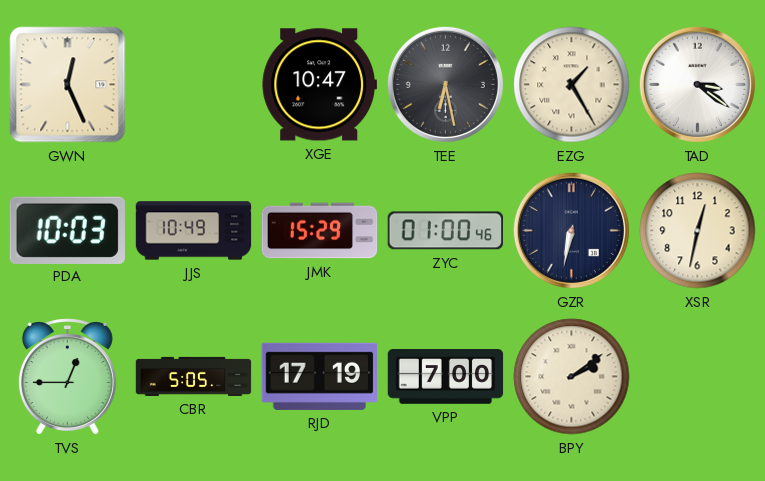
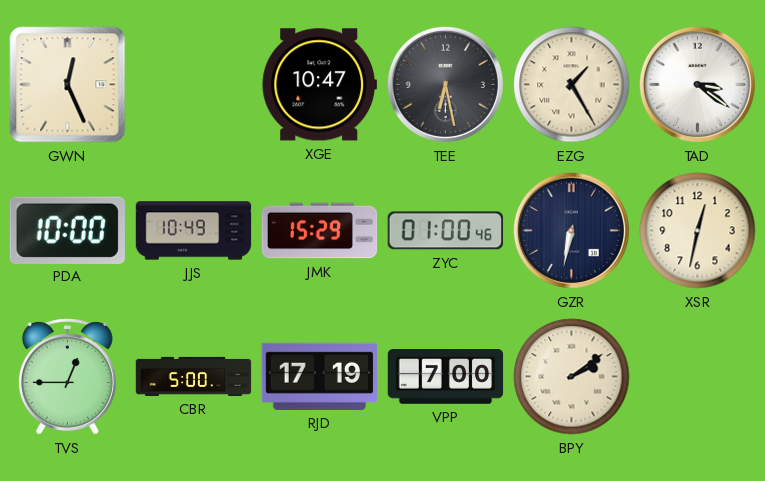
PDA: 10:03 -> 10:00
CBR: 5:05 -> 5:00
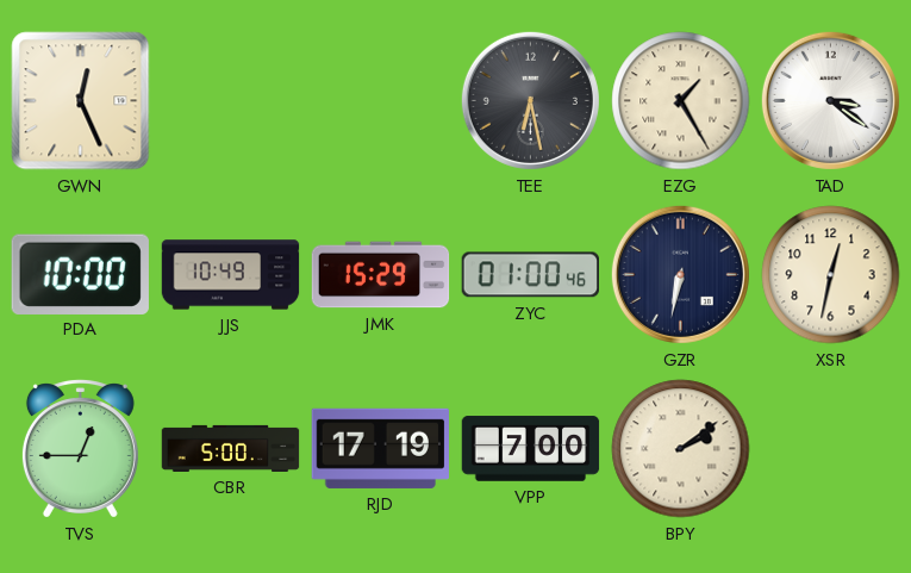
XGE: 10:47 -> none
